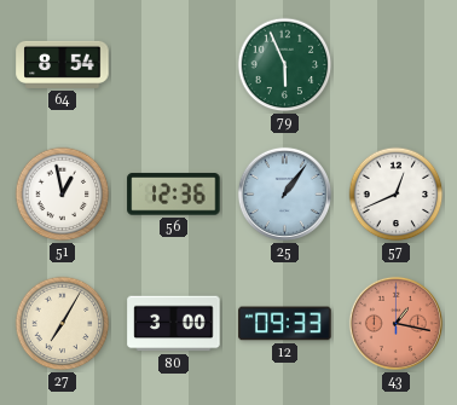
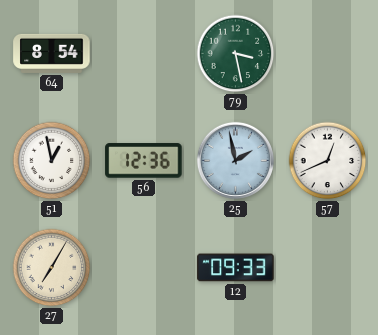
79: 5:56 -> 3:28
25: 1:06 -> 1:58
80: 3:00 -> none
43: 1:17 -> none
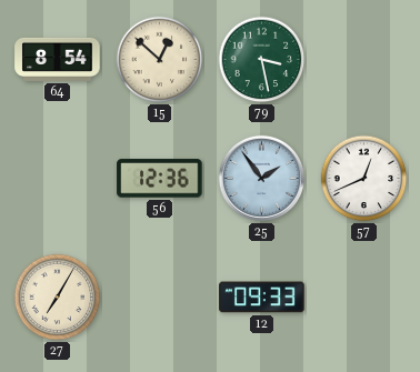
15: none -> 12:52
51: 12:58 -> none
25: 1:58 -> 1:54
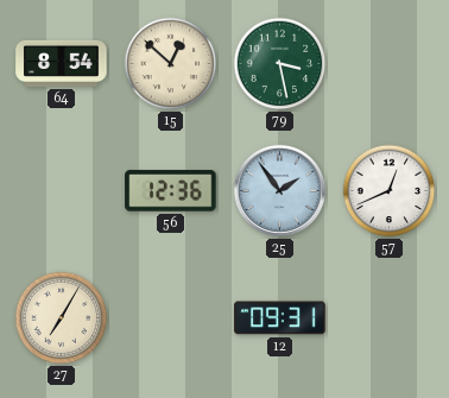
12: 09:33 -> 09:31
